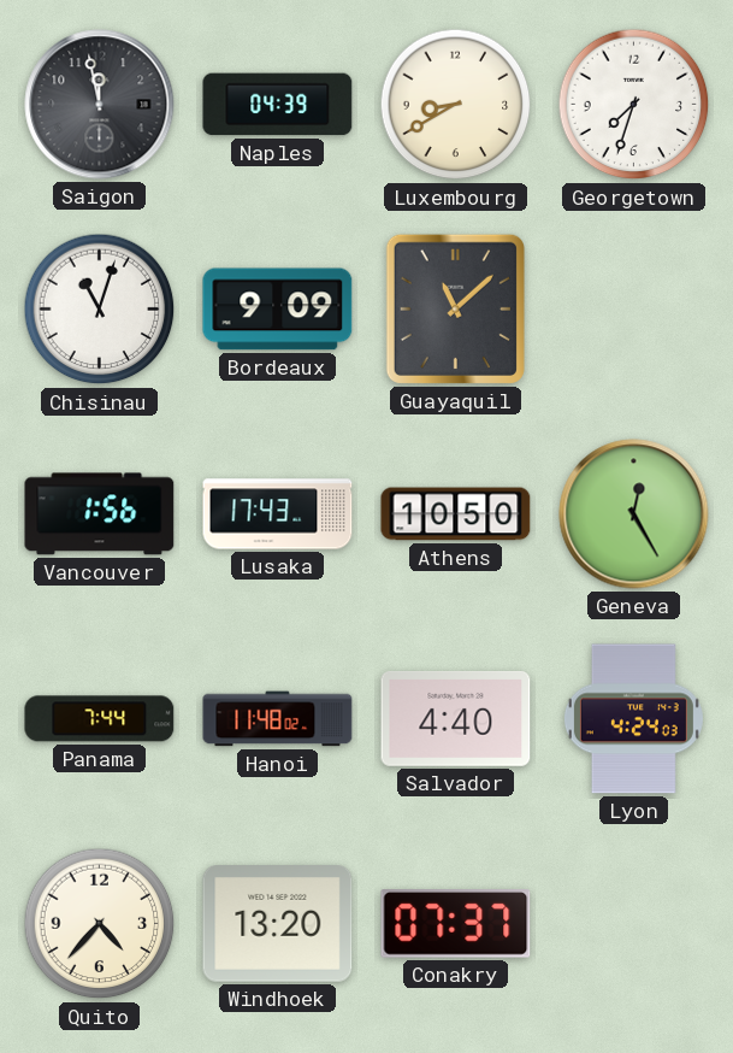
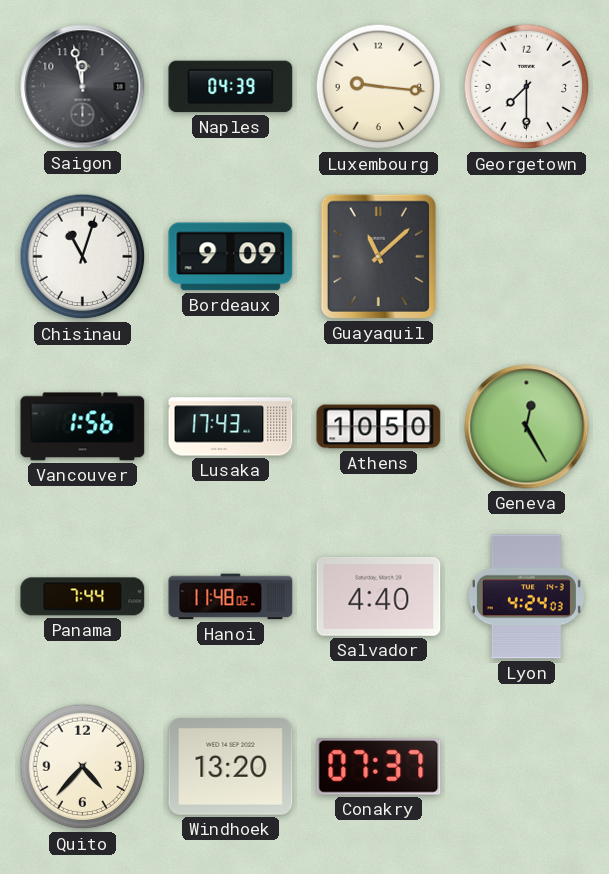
Luxembourg: 8:40 -> 9:16
Georgetown: 7:33 -> 7:30
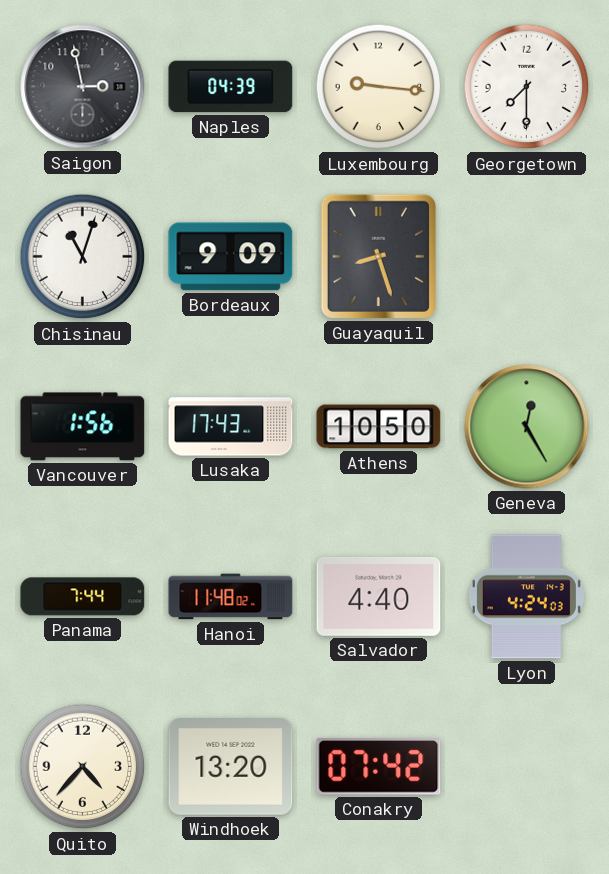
Saigon: 11:58 -> 2:58
Guayaquil: 11:08 -> 8:27
Conakry: 07:37 -> 07:42
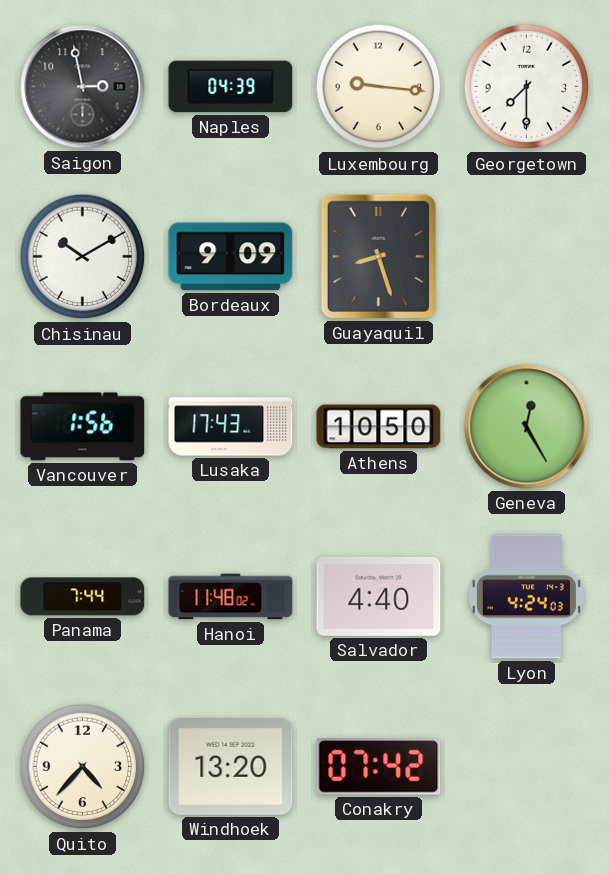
Chisinau: 11:03 -> 10:10
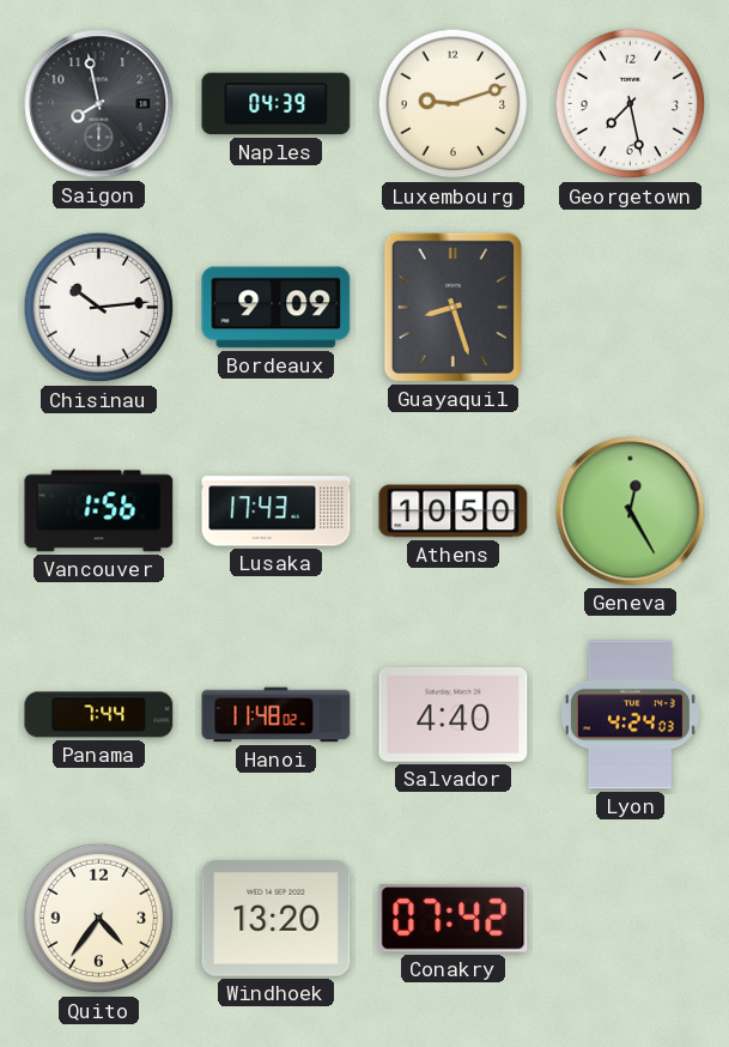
Saigon: 2:58 -> 7:58
Luxembourg: 9:16 -> 9:12
Georgetown: 7:30 -> 7:28
Chisinau: 10:10 -> 10:14
Quito: 4:37 -> 4:36
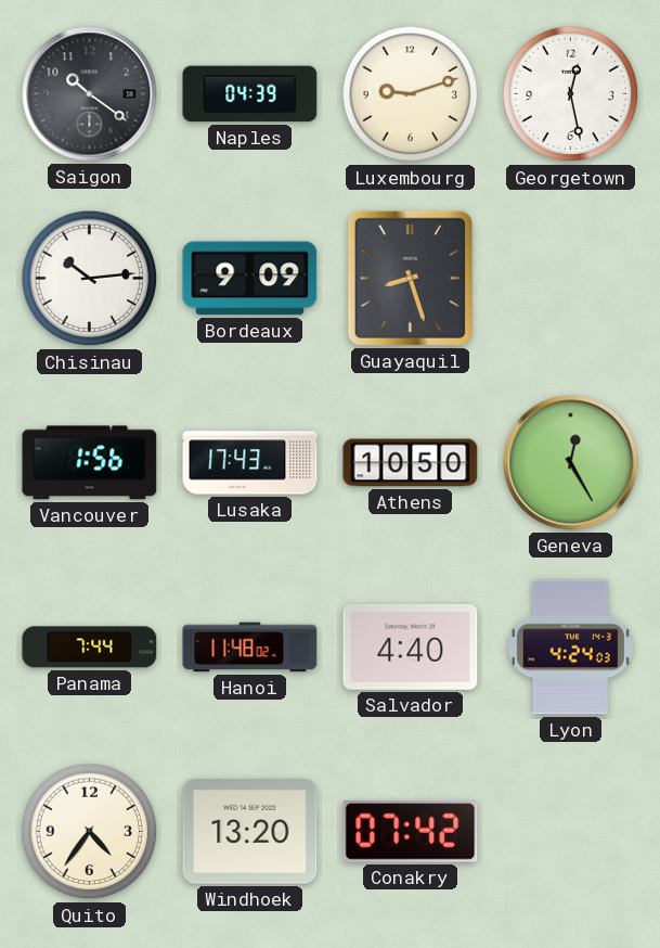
Saigon: 7:58 -> 10:21
Georgetown: 7:28 -> 12:28
